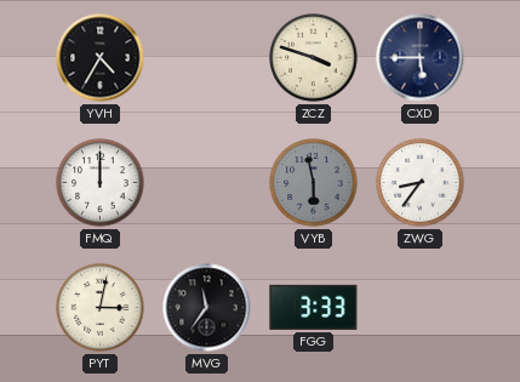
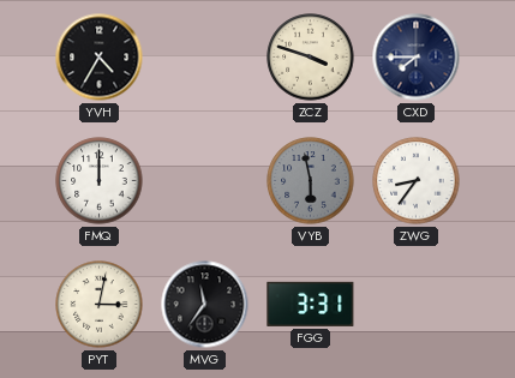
CXD: 5:45 -> 7:45
FGG: 3:33 -> 3:31
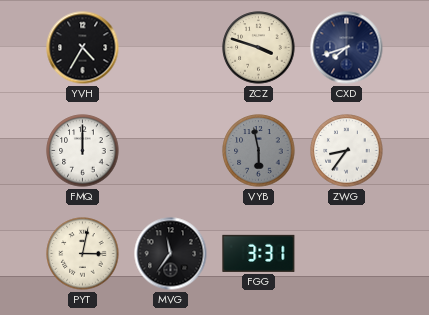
CXD: 7:45 -> 7:42
